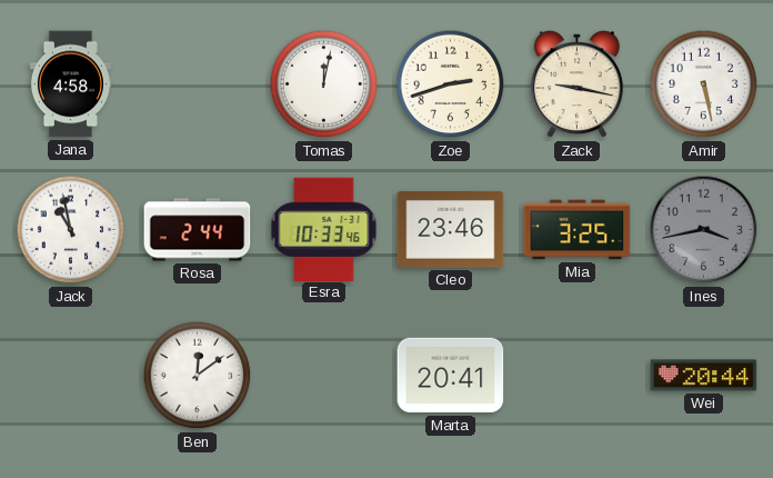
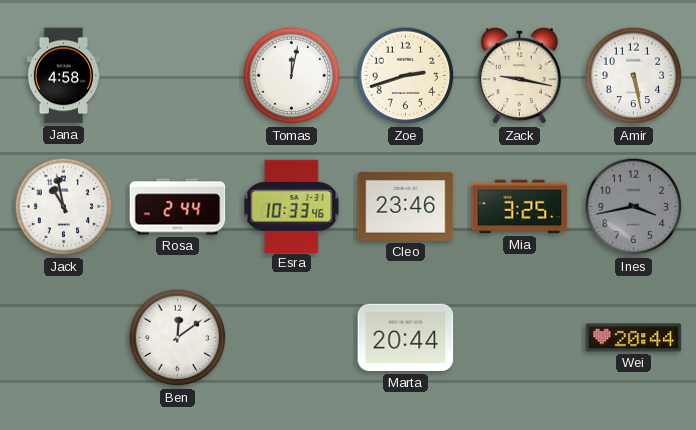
Marta: 20:41 -> 20:44
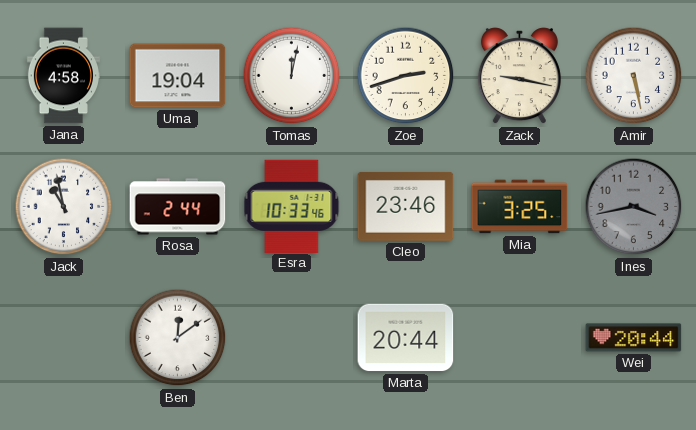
Uma: none -> 19:04
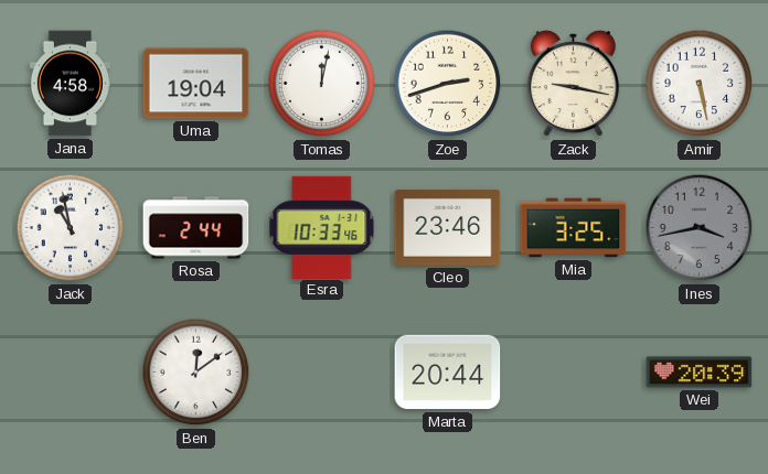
Wei: 20:44 -> 20:39
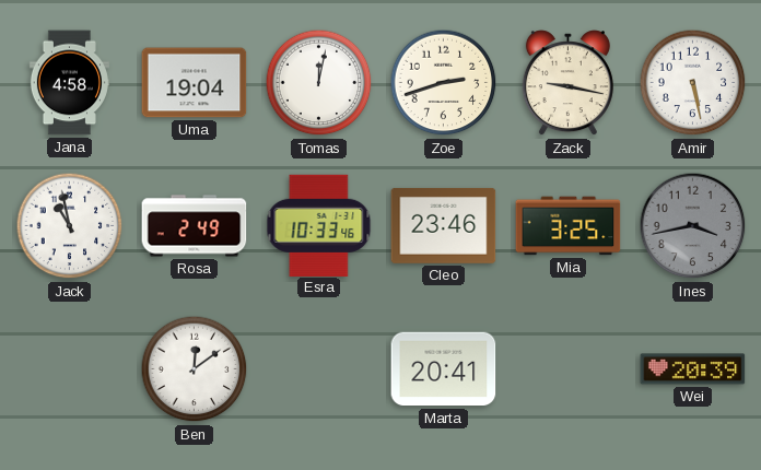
Rosa: 2:44 -> 2:49
Marta: 20:44 -> 20:41
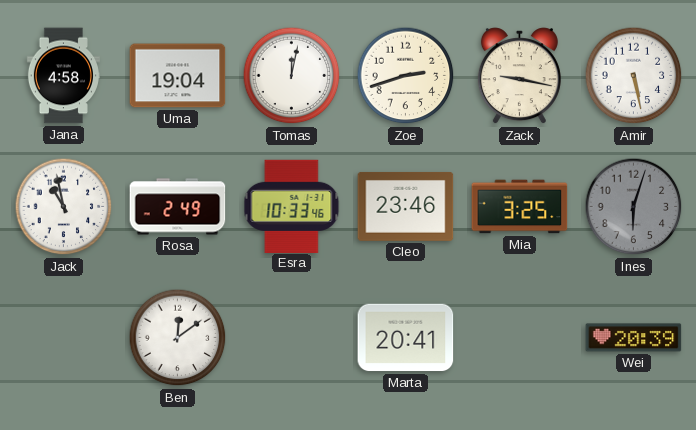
Ines: 3:43 -> 6:03
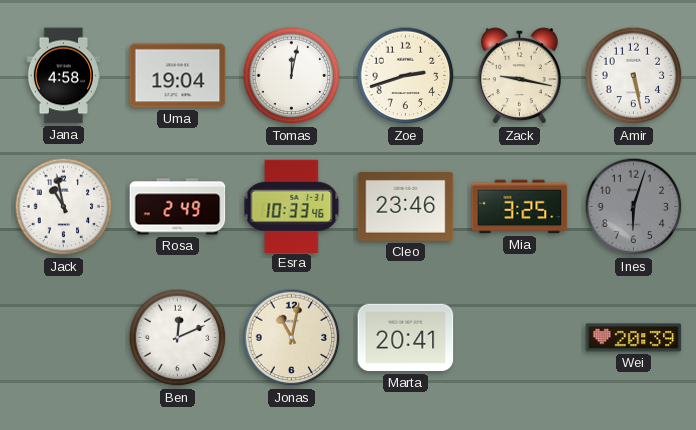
Ben: 12:09 -> 12:11
Jonas: none -> 11:02
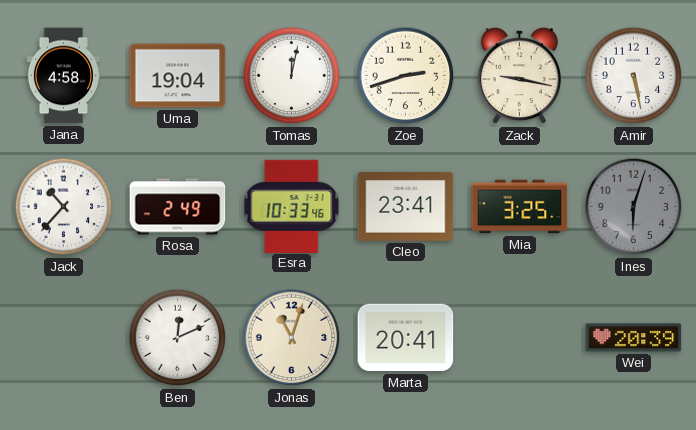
Jack: 10:58 -> 10:37
Cleo: 23:46 -> 23:41
Jonas: 11:02 -> 11:03
